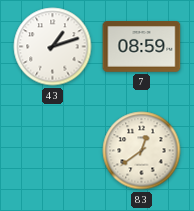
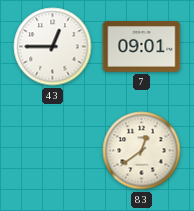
43: 1:12 -> 12:45
7: 08:59 -> 09:01
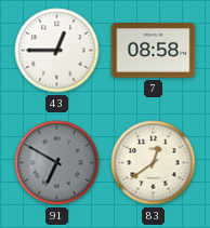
7: 09:01 -> 08:58
91: none -> 6:50
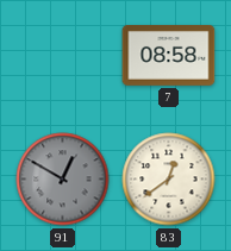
43: 12:45 -> none
91: 6:50 -> 12:50
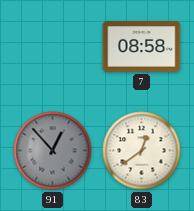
91: 12:50 -> 12:53
